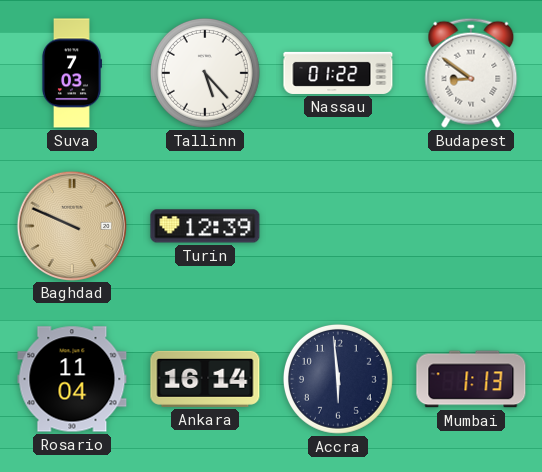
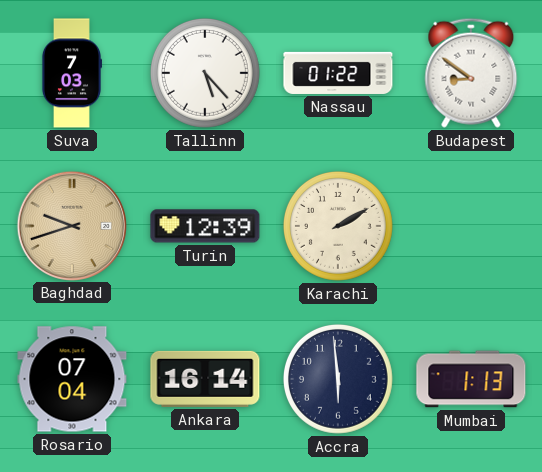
Baghdad: 9:49 -> 9:42
Karachi: none -> 2:10
Rosario: 11:04 -> 07:04
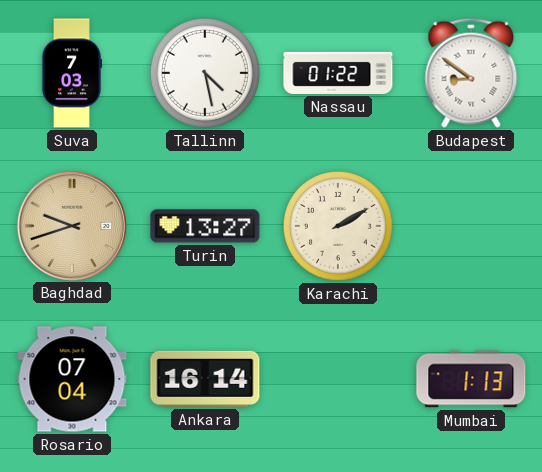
Tallinn: 5:23 -> 4:28
Turin: 12:39 -> 13:27
Accra: 5:59 -> none
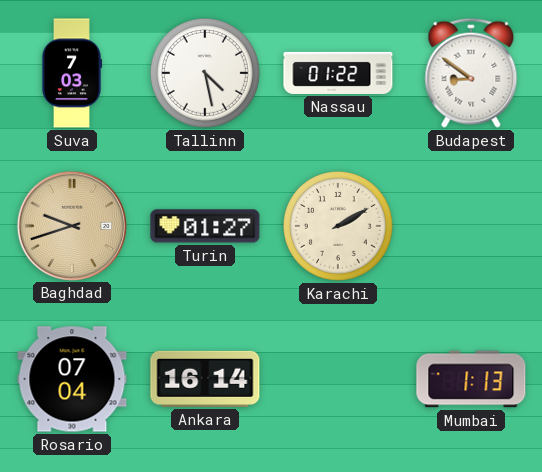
Turin: 13:27 -> 01:27
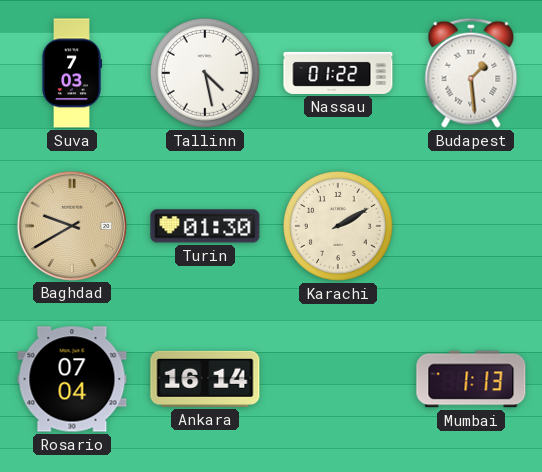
Budapest: 8:51 -> 1:29
Baghdad: 9:42 -> 9:40
Turin: 01:27 -> 01:30
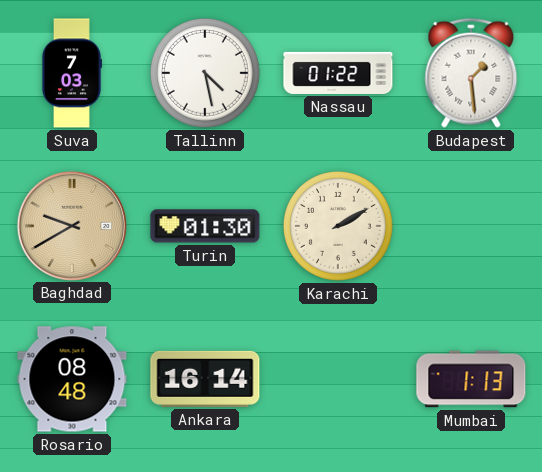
Rosario: 07:04 -> 08:48
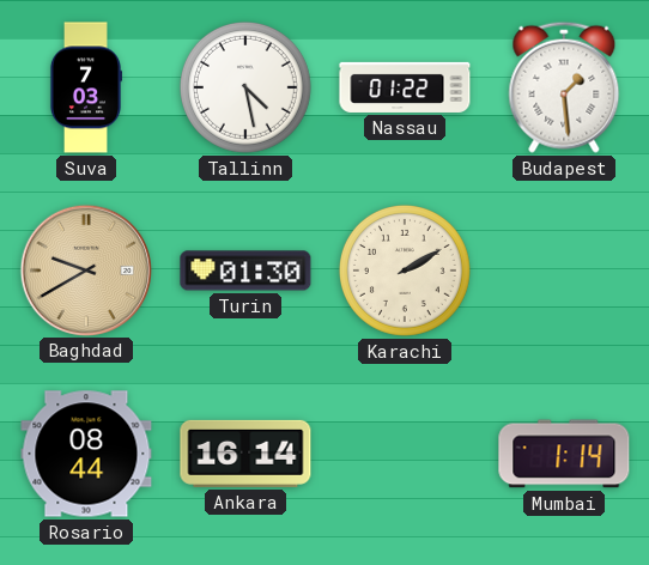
Rosario: 08:48 -> 08:44
Mumbai: 1:13 -> 1:14
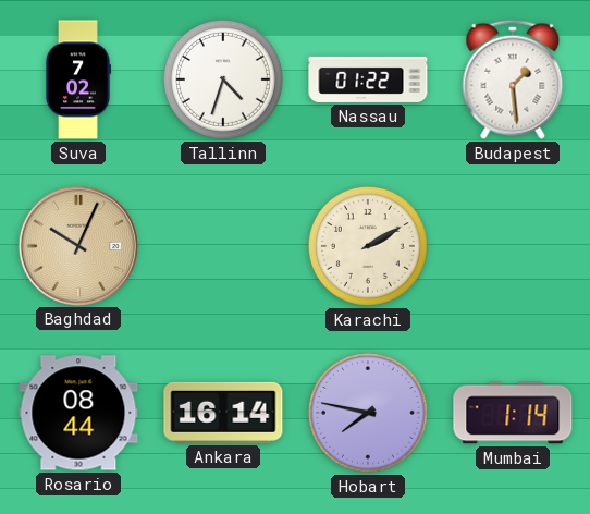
Suva: 7:03 -> 7:02
Tallinn: 4:28 -> 4:33
Baghdad: 9:40 -> 10:04
Turin: 01:30 -> none
Hobart: none -> 7:47
